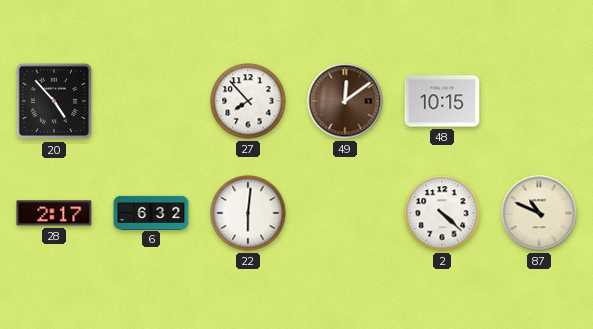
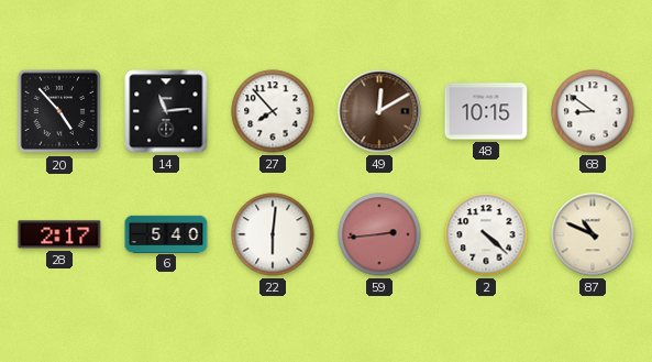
14: none -> 11:14
49: 12:09 -> 12:10
68: none -> 8:51
6: 6:32 -> 5:40
59: none -> 2:44
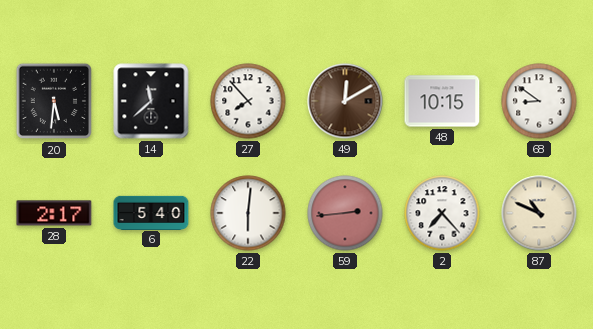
20: 4:53 -> 5:31
14: 11:14 -> 11:38
2: 4:22 -> 7:23
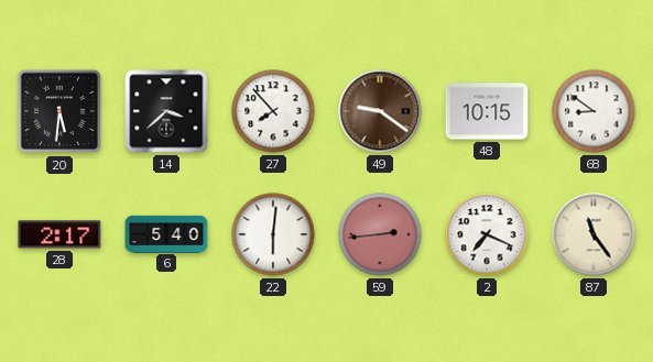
14: 11:38 -> 3:38
49: 12:10 -> 9:21
2: 7:23 -> 7:19
87: 10:49 -> 11:24
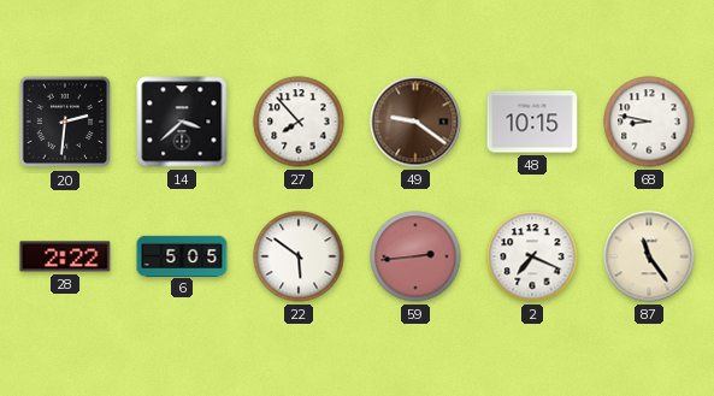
20: 5:31 -> 2:31
68: 8:51 -> 8:47
28: 2:17 -> 2:22
6: 5:40 -> 5:05
22: 6:01 -> 5:51
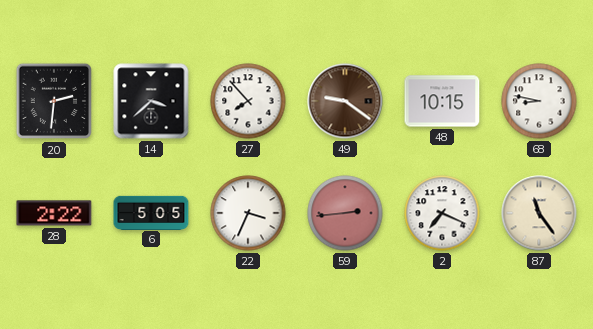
22: 5:51 -> 3:34
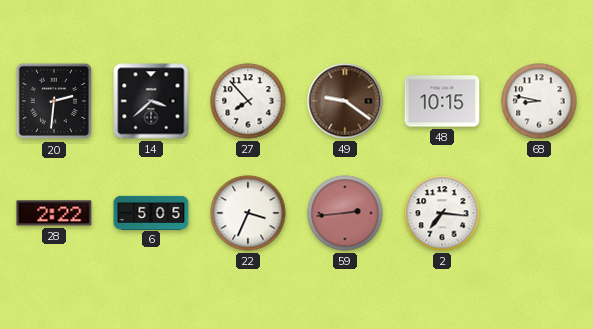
2: 7:19 -> 7:16
87: 11:24 -> none
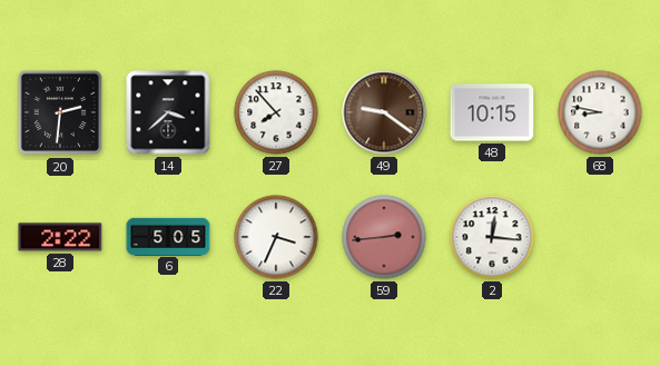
2: 7:16 -> 12:16
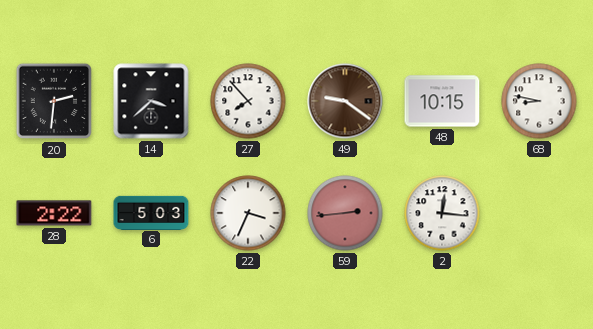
6: 5:05 -> 5:03
